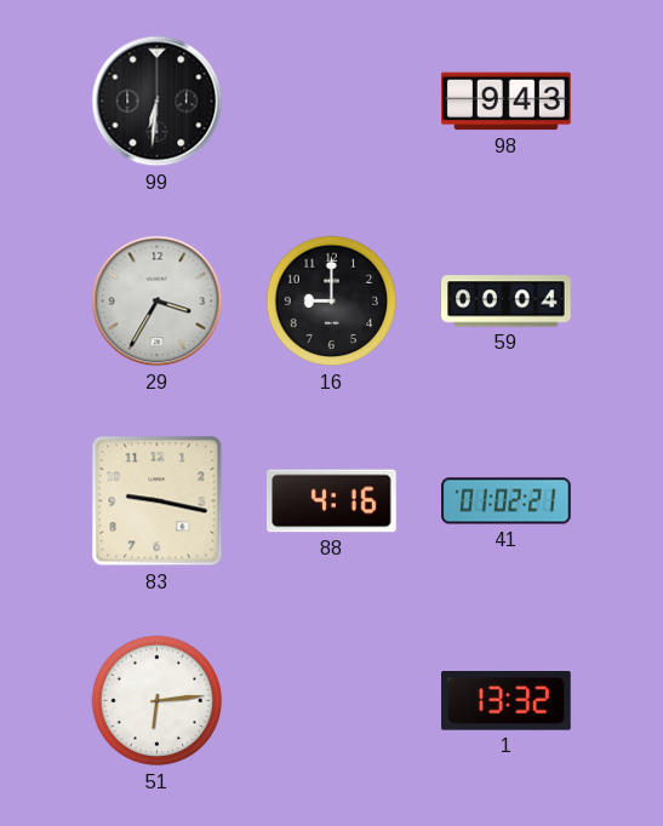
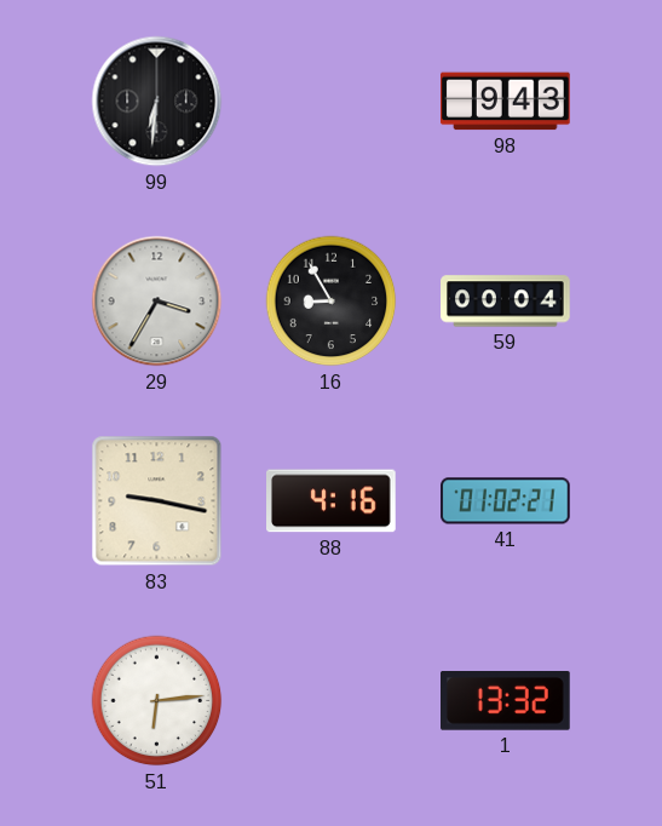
16: 9:00 -> 8:55
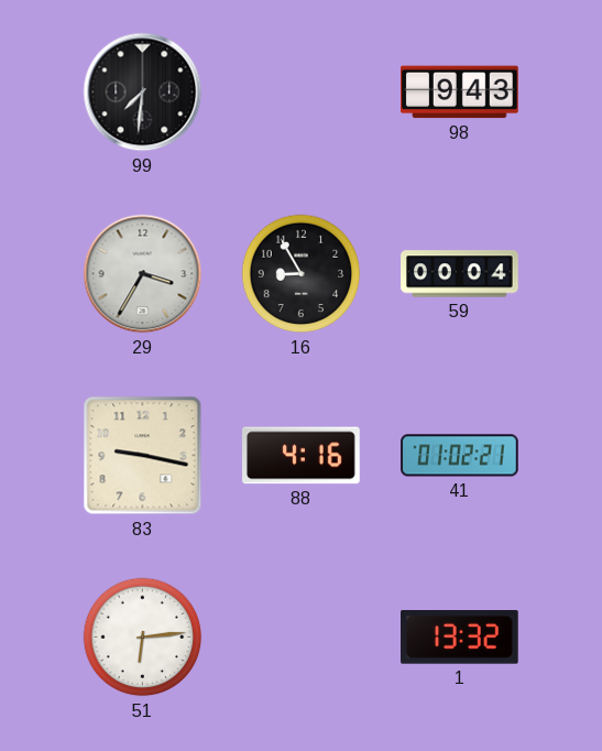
99: 6:31 -> 7:31
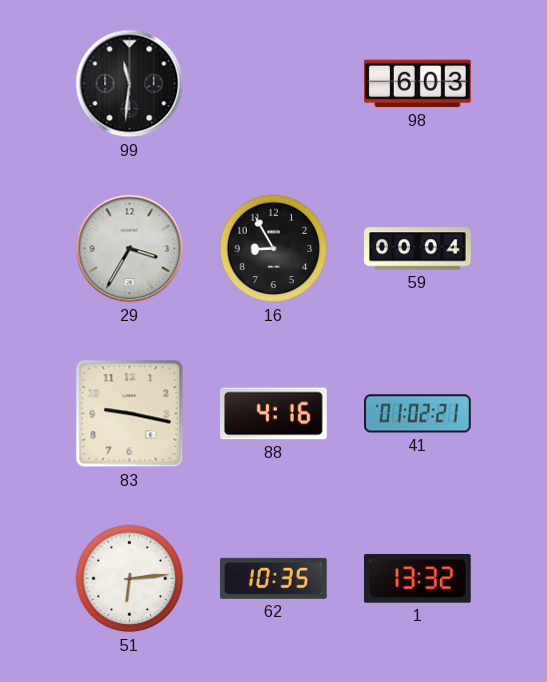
99: 7:31 -> 11:31
98: 9:43 -> 6:03
62: none -> 10:35
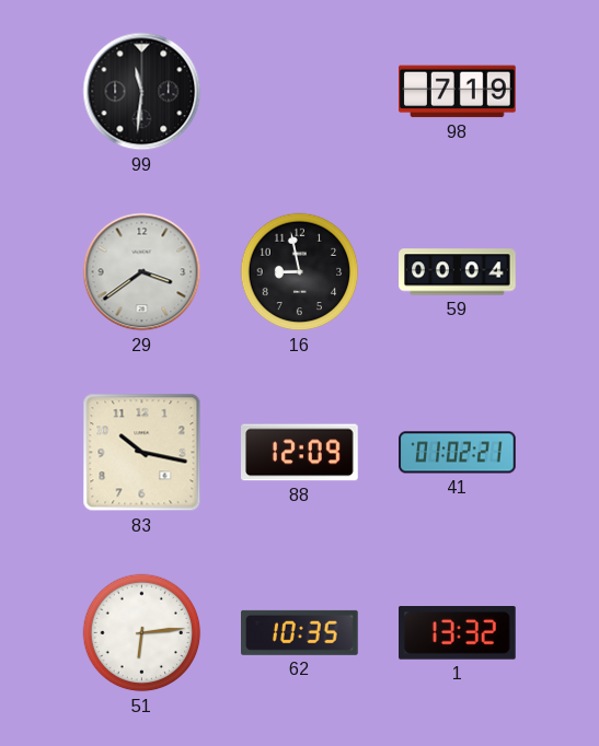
98: 6:03 -> 7:19
29: 3:35 -> 3:39
16: 8:55 -> 8:58
83: 9:17 -> 10:17
88: 4:16 -> 12:09
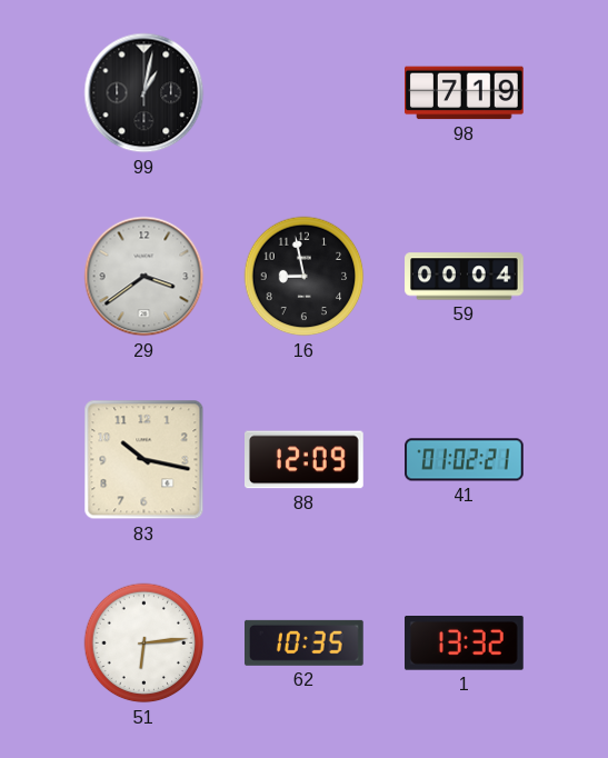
99: 11:31 -> 1:02
